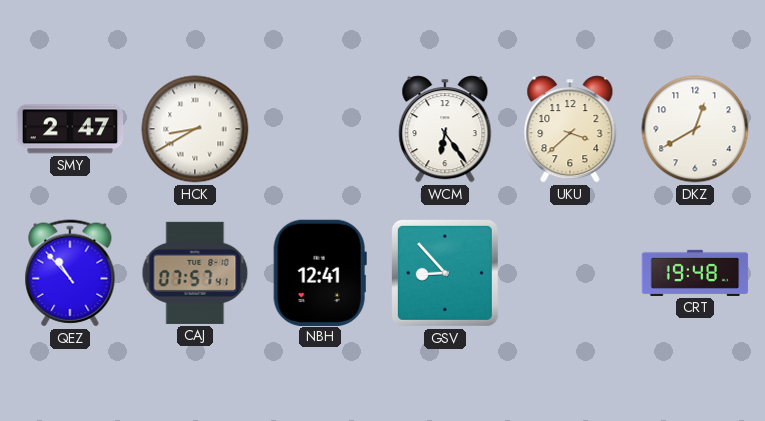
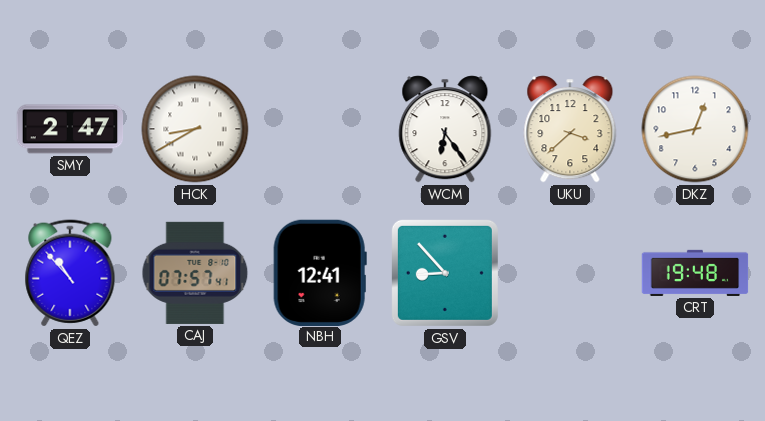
DKZ: 12:40 -> 12:43
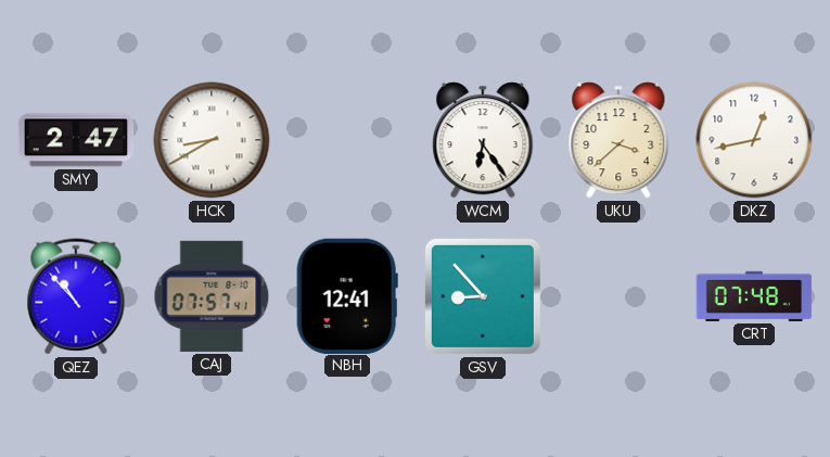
CRT: 19:48 -> 07:48
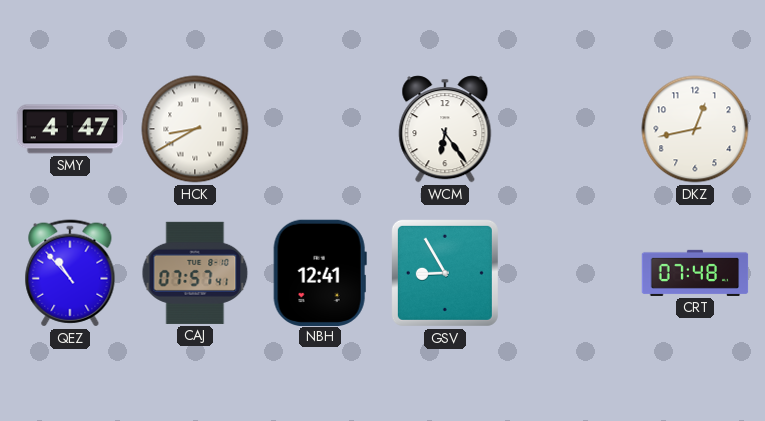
SMY: 2:47 -> 4:47
UKU: 3:38 -> none
GSV: 8:53 -> 8:55
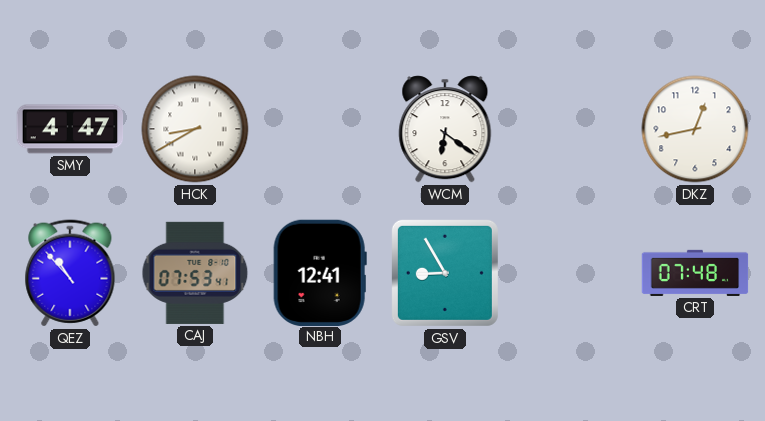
WCM: 6:24 -> 6:21
CAJ: 07:57 -> 07:53
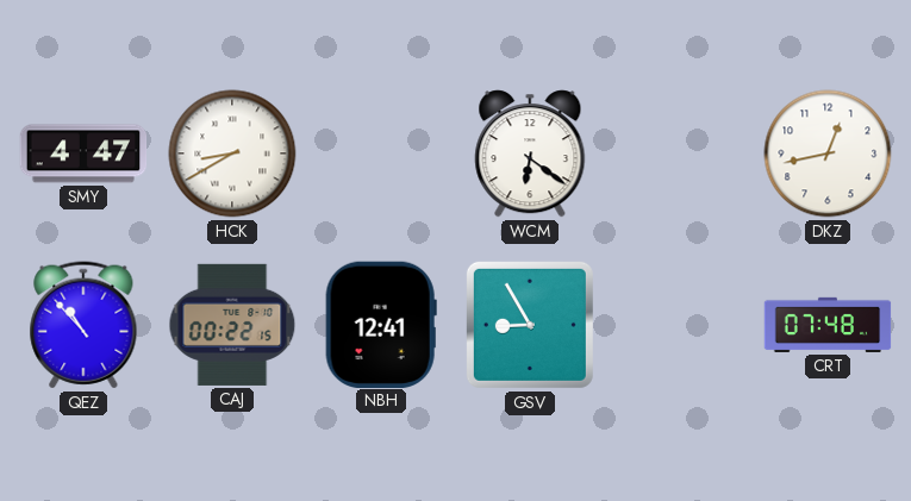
CAJ: 07:53 -> 00:22
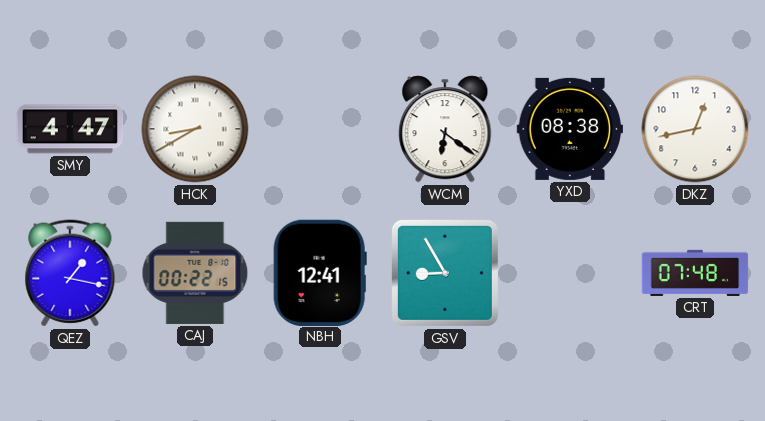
YXD: none -> 08:38
QEZ: 10:53 -> 1:17
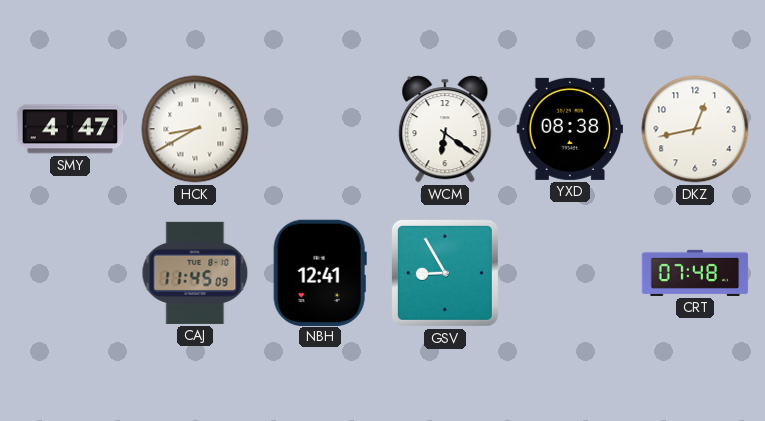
QEZ: 1:17 -> none
CAJ: 00:22 -> 11:45
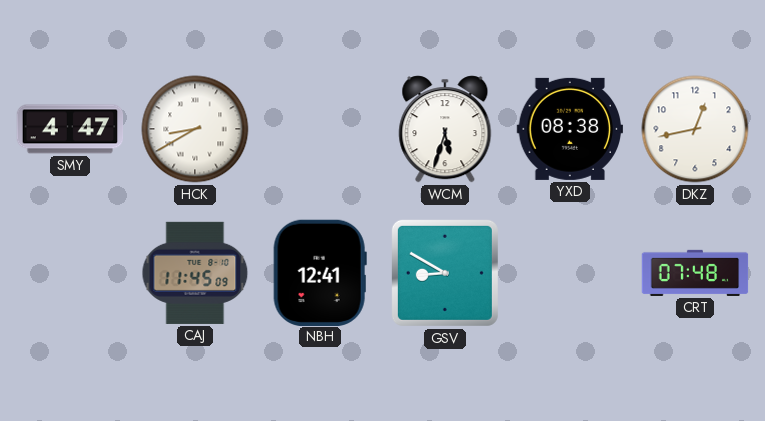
WCM: 6:21 -> 5:33
GSV: 8:55 -> 8:50
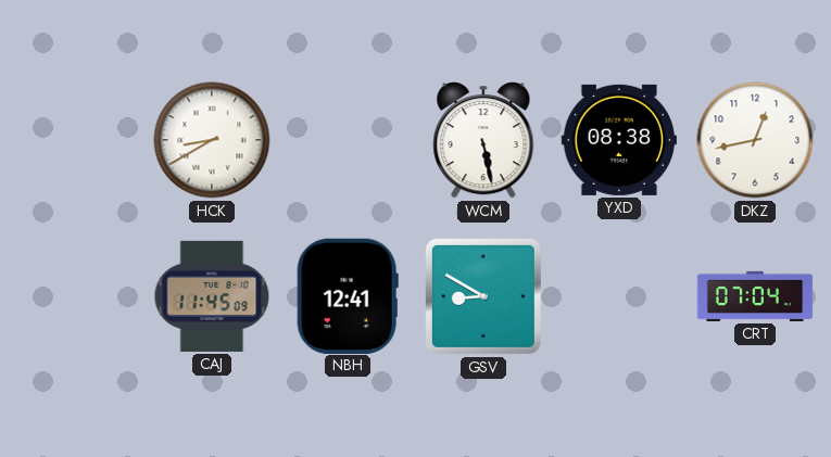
SMY: 4:47 -> none
WCM: 5:33 -> 5:28
CRT: 07:48 -> 07:04
